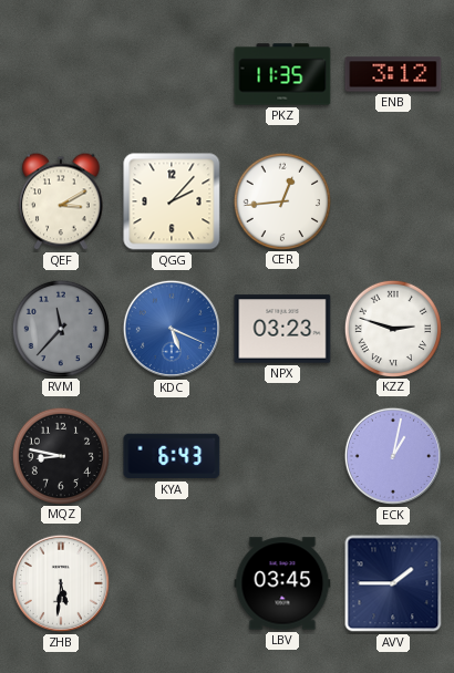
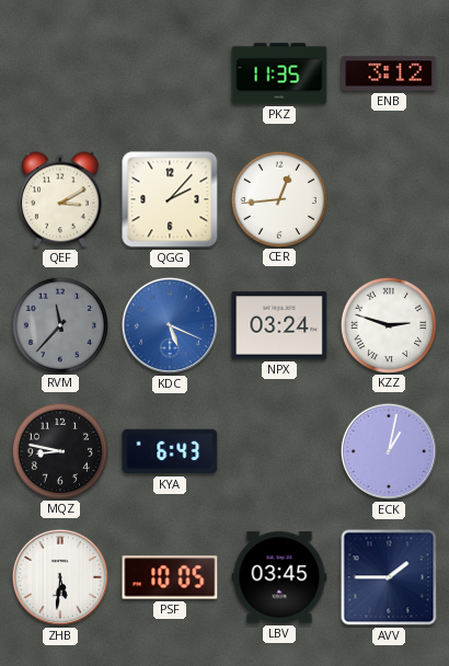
NPX: 03:23 -> 03:24
PSF: none -> 10:05
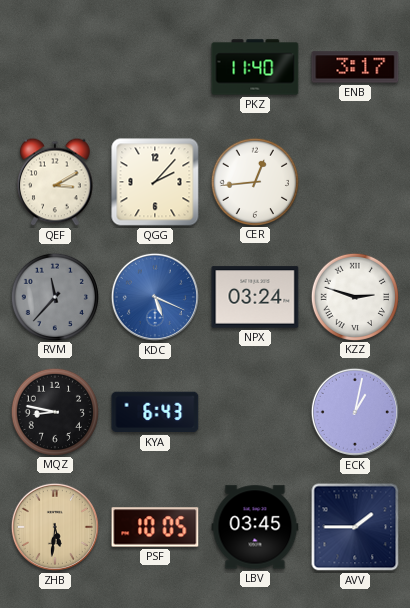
PKZ: 11:35 -> 11:40
ENB: 3:12 -> 3:17
ZHB dial: white -> champagne
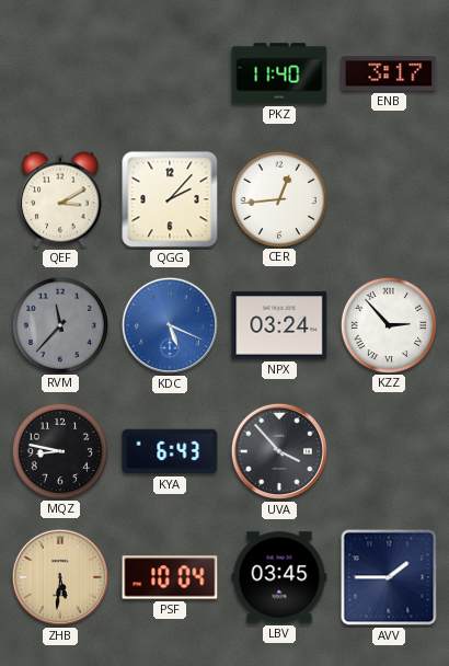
KZZ: 2:48 -> 2:53
UVA: none -> 3:53
ECK: 1:02 -> none
PSF: 10:05 -> 10:04
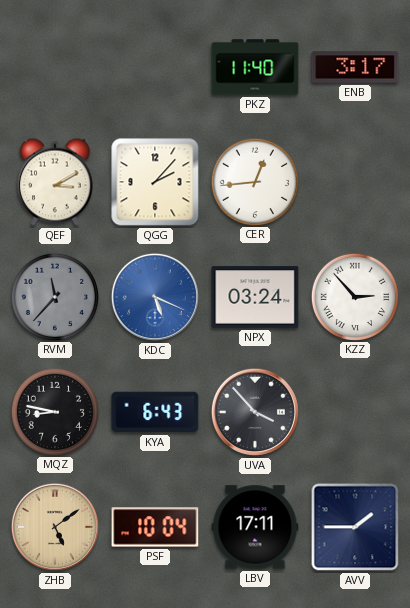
ZHB: 5:31 -> 5:09
LBV: 03:45 -> 17:11
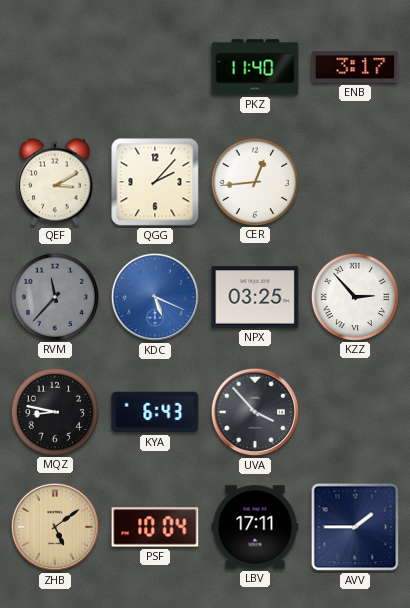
NPX: 03:24 -> 03:25
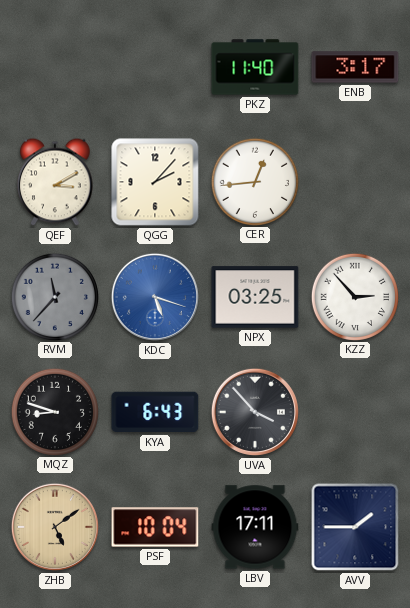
KDC: 5:19 -> 5:18
MQZ: 8:47 -> 8:48
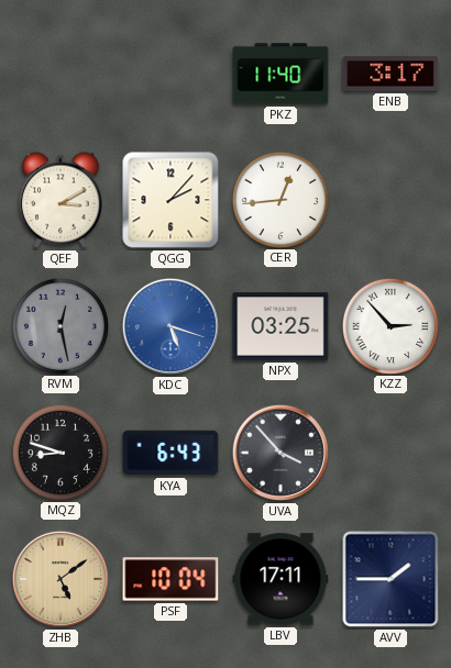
RVM: 11:37 -> 12:28
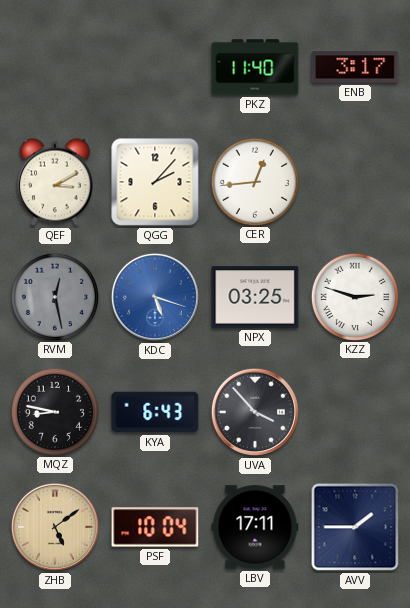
KZZ: 2:53 -> 2:48
MQZ: 8:48 -> 8:47
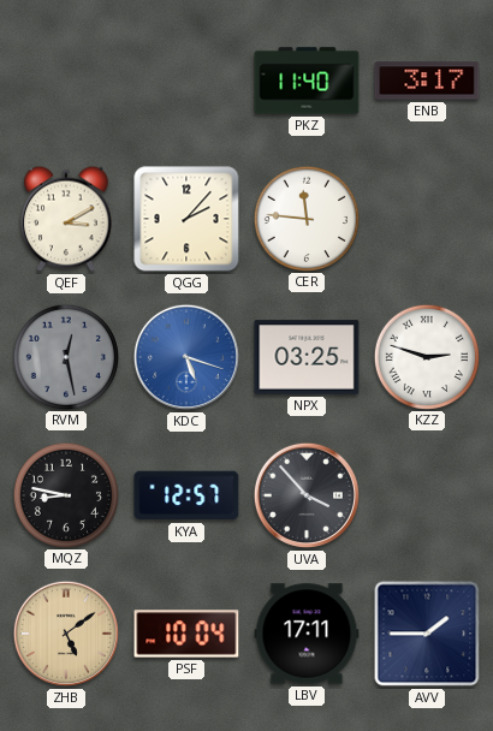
CER: 12:44 -> 11:46
KYA: 6:43 -> 12:57
